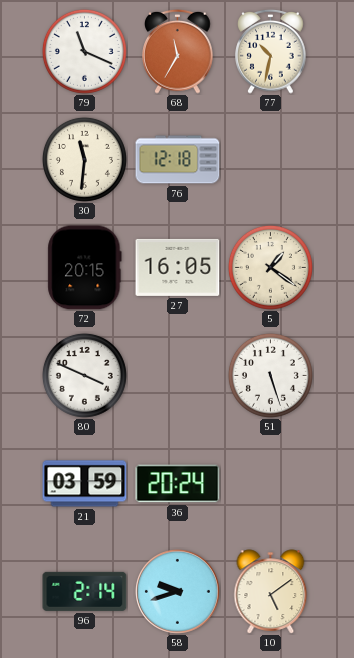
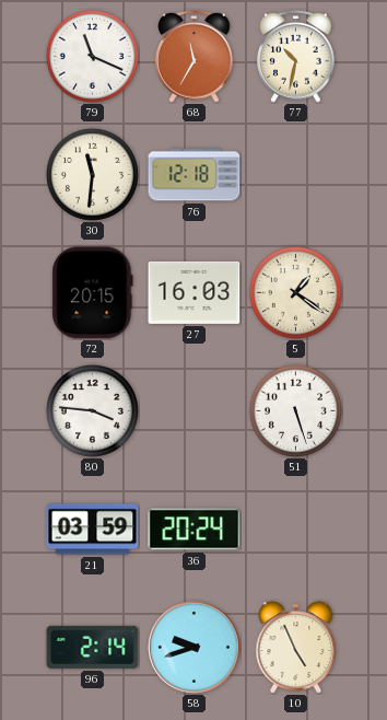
27: 16:05 -> 16:03
80: 3:49 -> 3:46
10: 5:09 -> 4:56
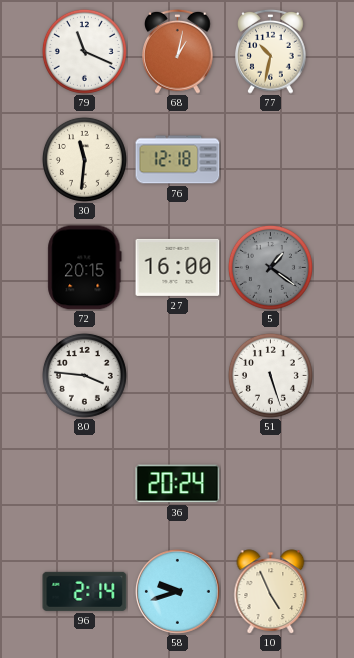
68: 11:35 -> 1:02
27: 16:03 -> 16:00
5 dial: cream -> grey
21: 03:59 -> none
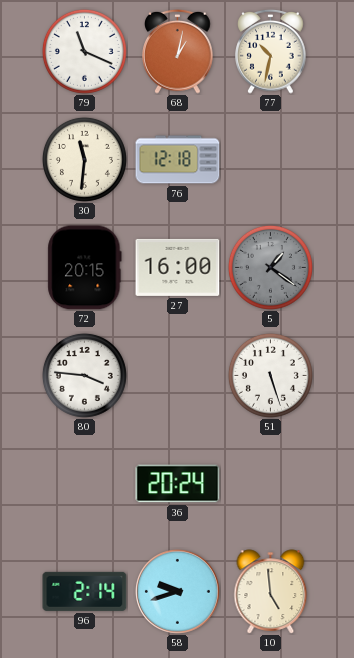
10: 4:56 -> 4:59
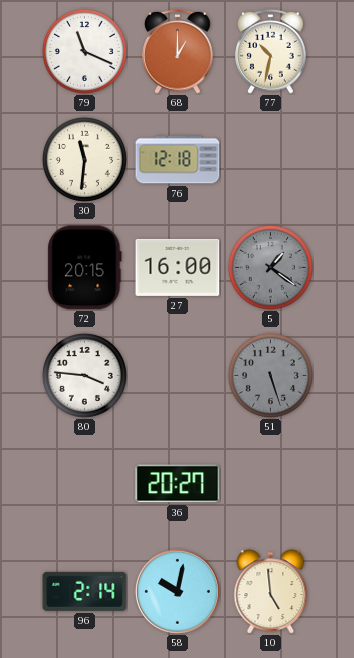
68: 1:02 -> 1:00
51 dial: white -> grey
36: 20:24 -> 20:27
58: 9:42 -> 10:02
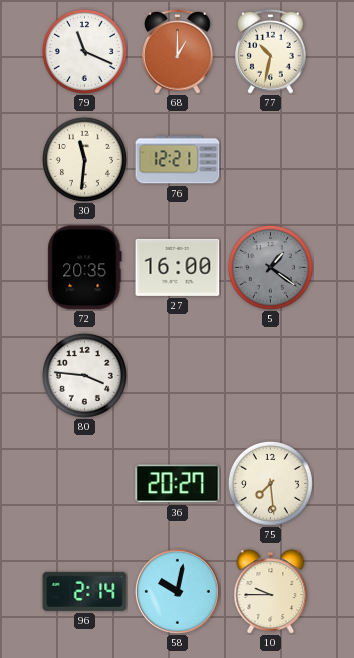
76: 12:18 -> 12:21
72: 20:15 -> 20:35
51: 5:27 -> none
75: none -> 7:29
10: 4:59 -> 9:45
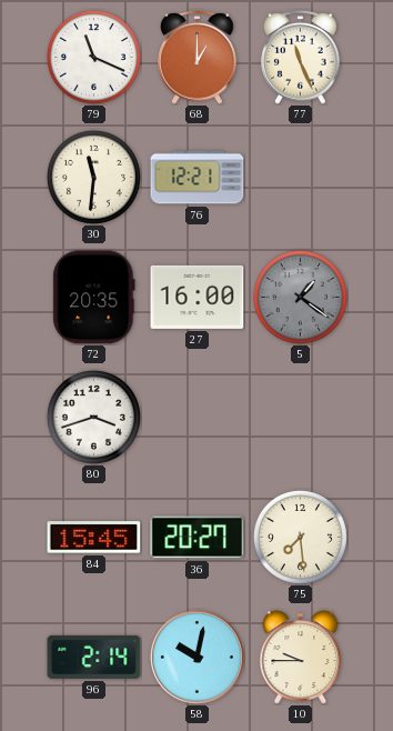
77: 10:32 -> 11:26
80: 3:46 -> 3:42
84: none -> 15:45
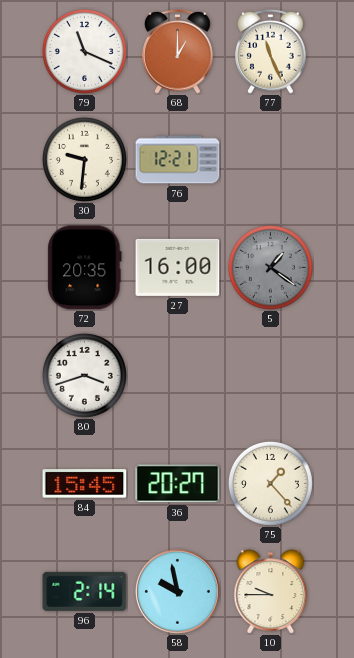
30: 11:31 -> 9:31
75: 7:29 -> 1:23
58: 10:02 -> 9:58
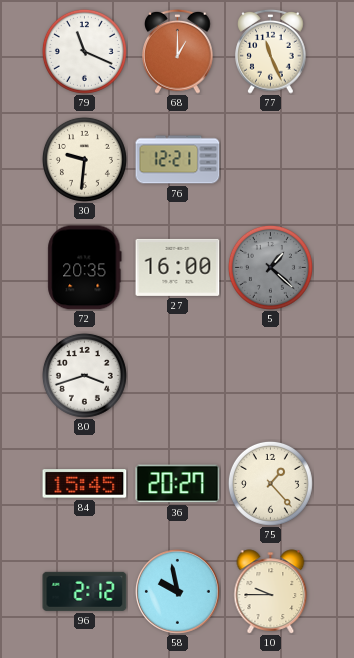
5: 1:21 -> 1:22
96: 2:14 -> 2:12
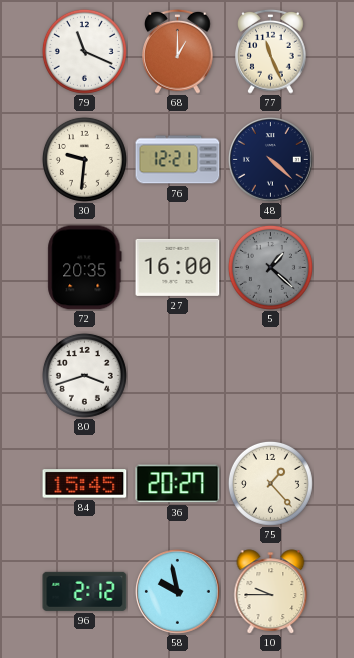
48: none -> 4:22
